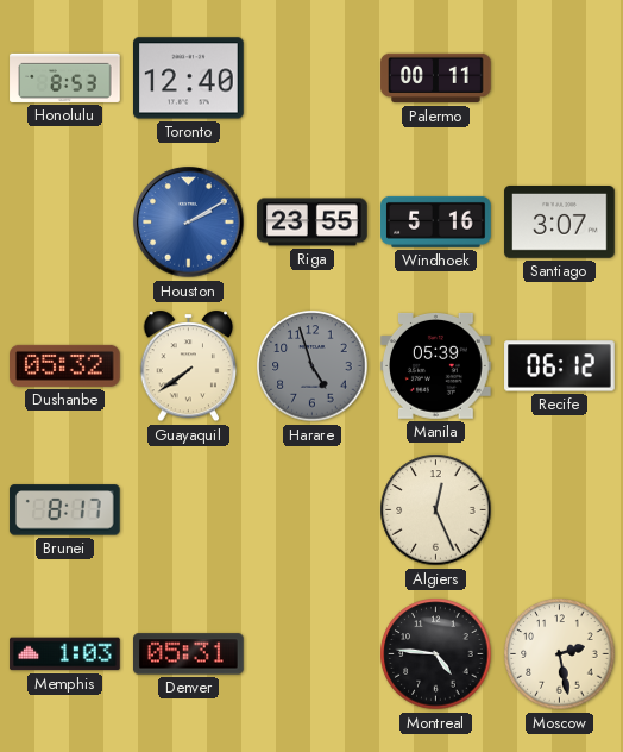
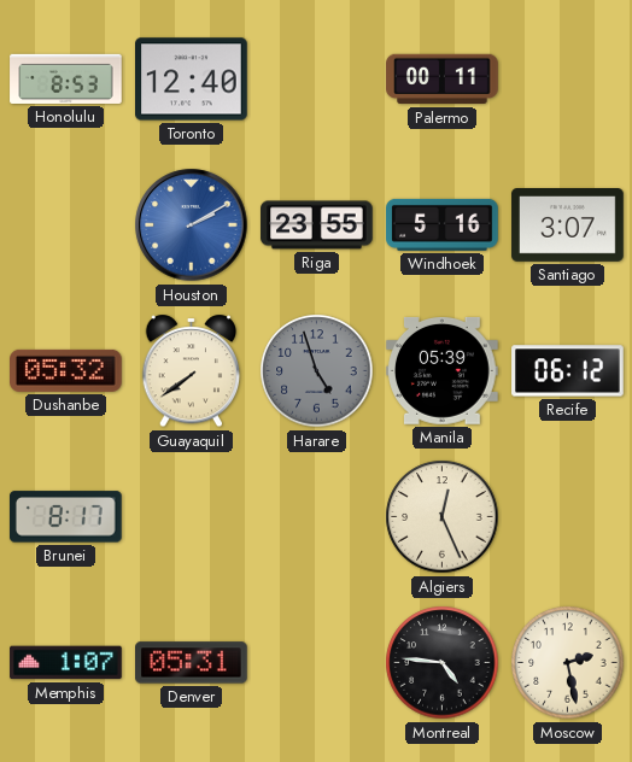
Memphis: 1:03 -> 1:07
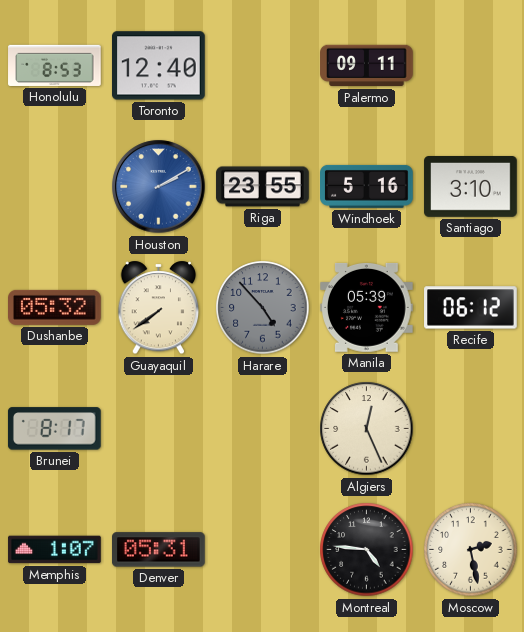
Palermo: 00:11 -> 09:11
Santiago: 3:07 -> 3:10
Harare: 4:57 -> 4:53
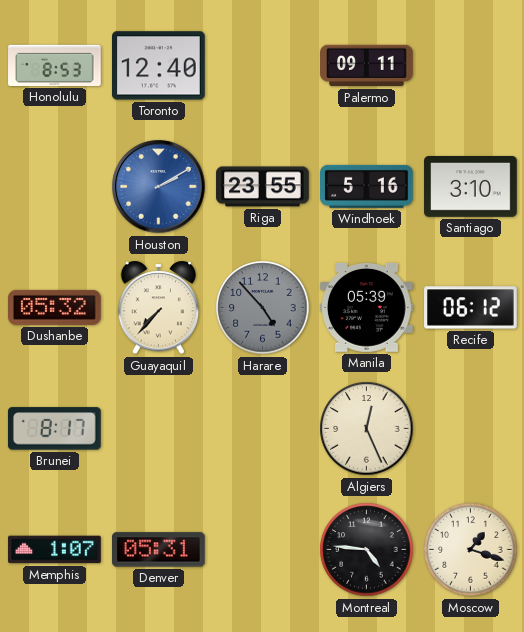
Guayaquil: 7:39 -> 7:37
Moscow: 2:28 -> 1:18
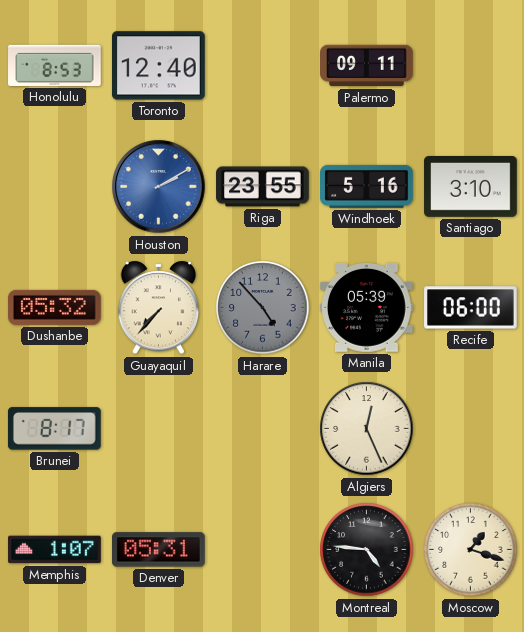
Recife: 06:12 -> 06:00
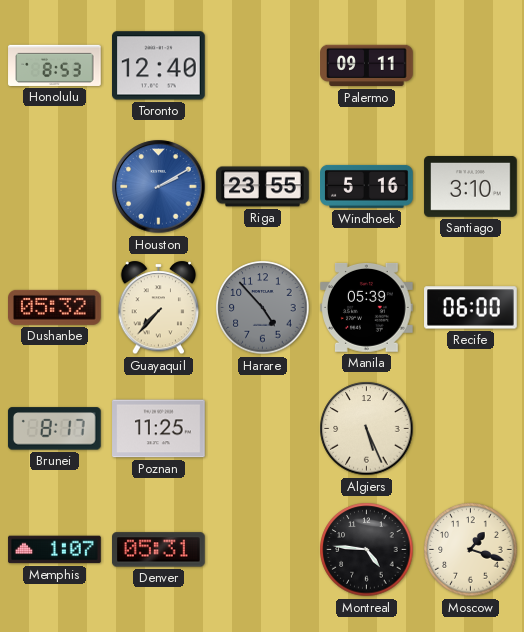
Poznan: none -> 11:25
Algiers: 12:26 -> 5:26
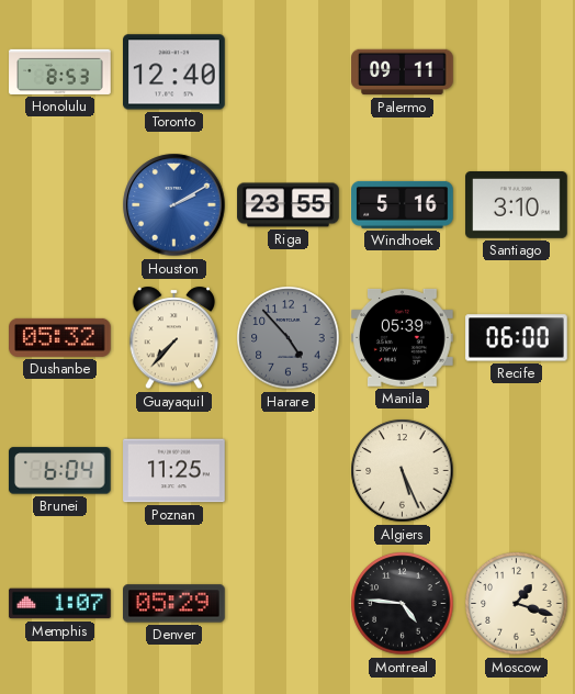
Brunei: 8:17 -> 6:04
Denver: 05:31 -> 05:29
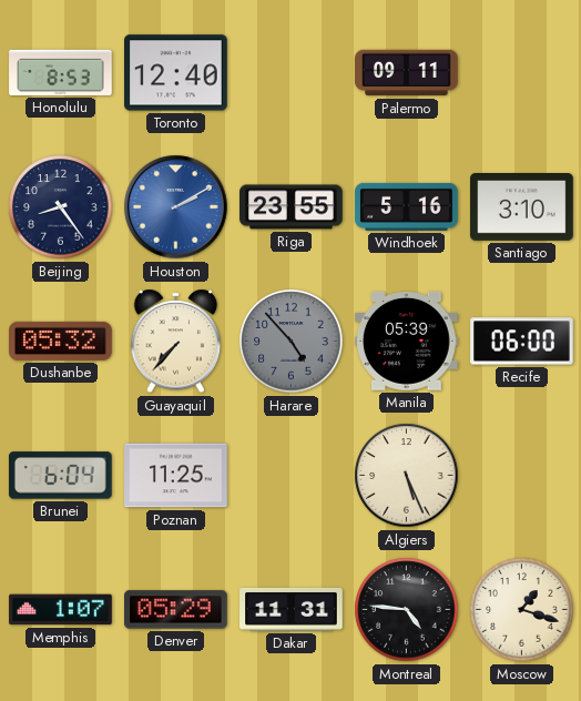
Beijing: none -> 8:24
Dakar: none -> 11:31
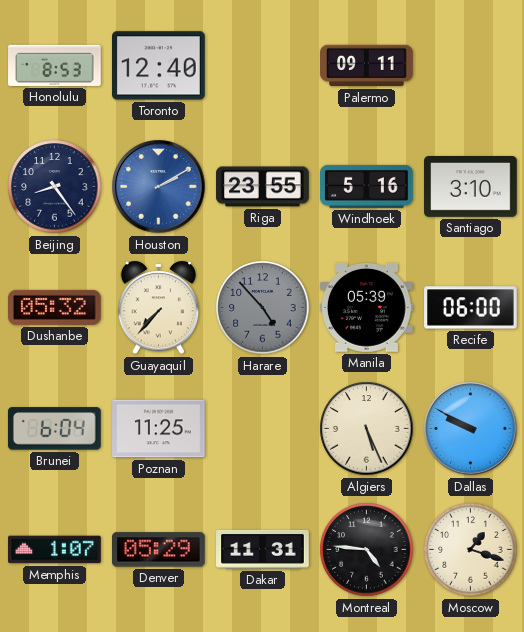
Dallas: none -> 9:50
